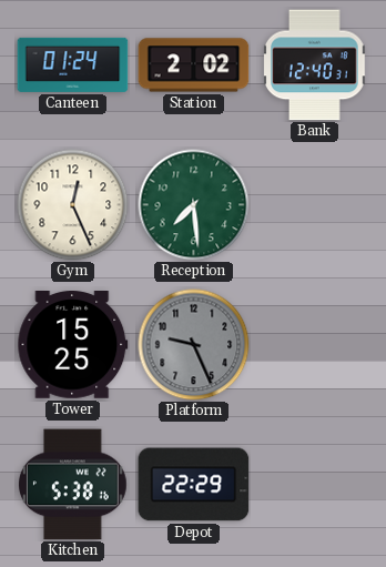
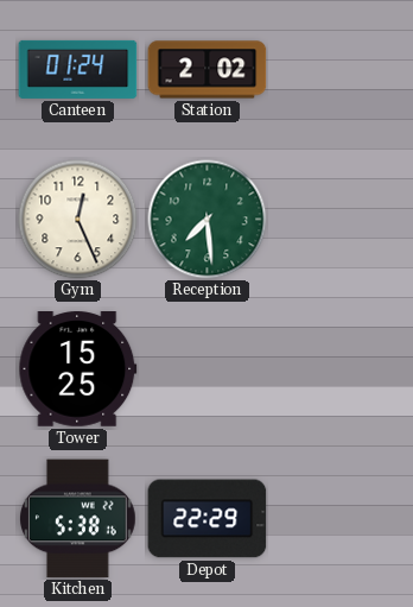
Bank: 12:40 -> none
Platform: 9:26 -> none
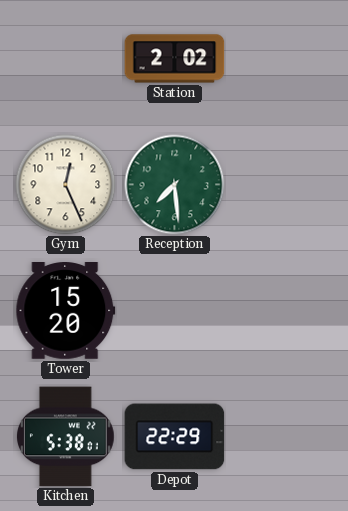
Canteen: 01:24 -> none
Tower: 15:25 -> 15:20
Kitchen: 5:38:16 -> 5:38:01
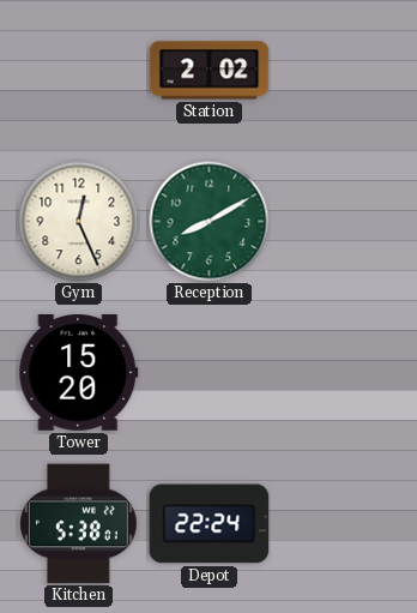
Reception: 7:29 -> 8:10
Depot: 22:29 -> 22:24
